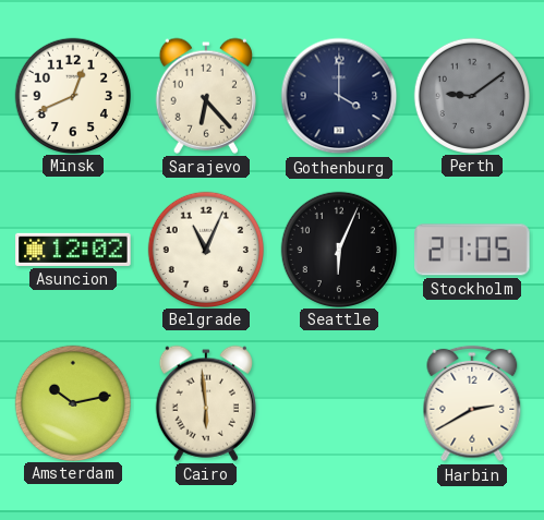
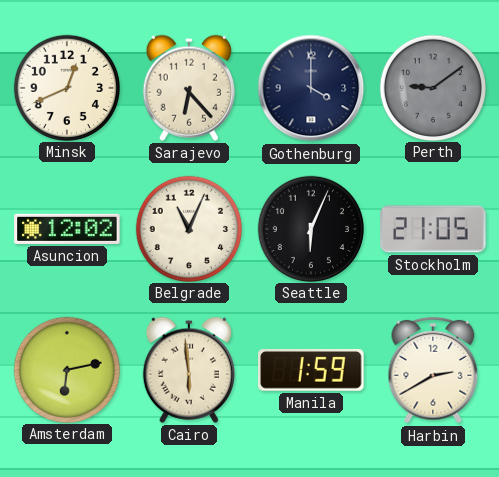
Amsterdam: 10:13 -> 6:13
Manila: none -> 1:59
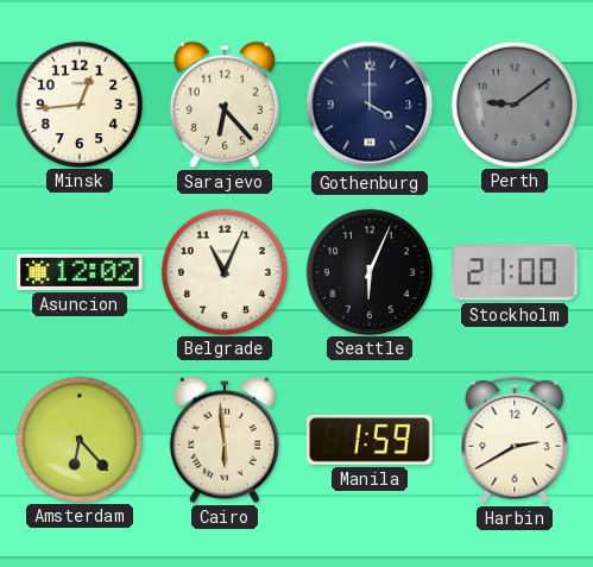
Minsk: 12:41 -> 12:44
Stockholm: 21:05 -> 21:00
Amsterdam: 6:13 -> 6:23
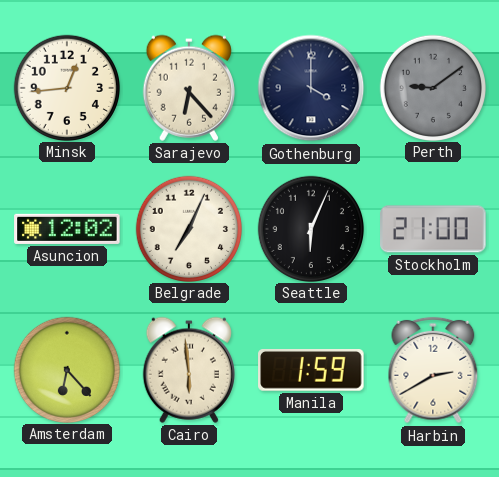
Belgrade: 11:04 -> 7:04
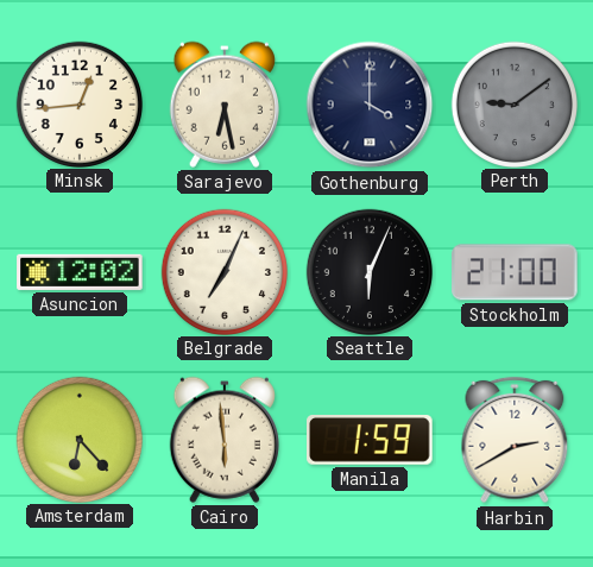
Sarajevo: 6:23 -> 6:28
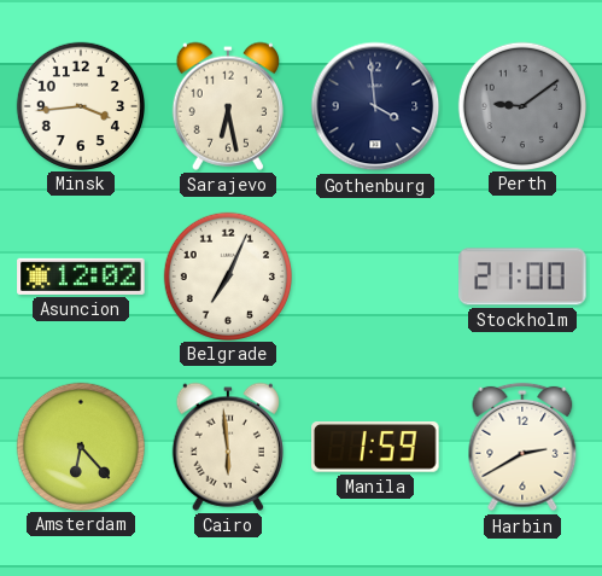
Minsk: 12:44 -> 3:44
Gothenburg: 4:00 -> 3:59
Seattle: 6:04 -> none
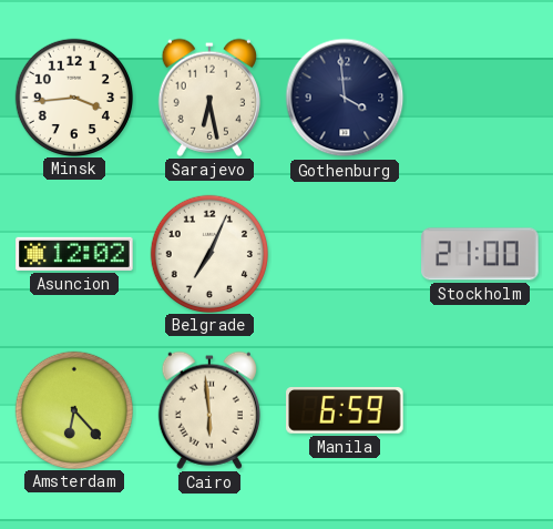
Perth: 9:09 -> none
Manila: 1:59 -> 6:59
Harbin: 2:40 -> none
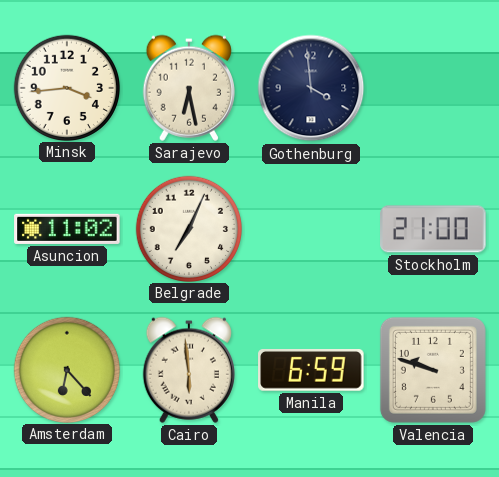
Asuncion: 12:02 -> 11:02
Valencia: none -> 9:48
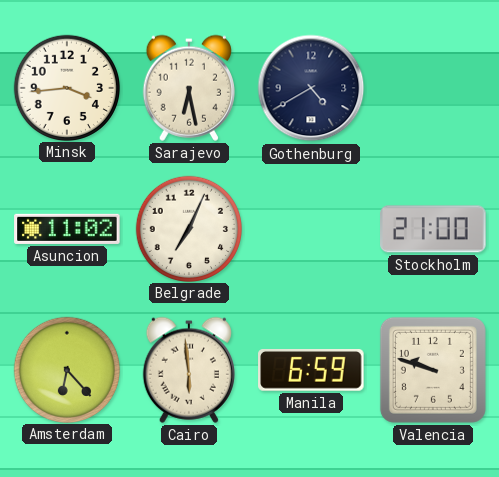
Gothenburg: 3:59 -> 4:40
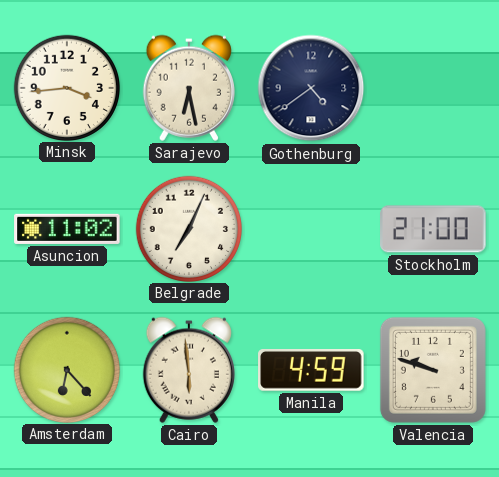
Gothenburg: 4:40 -> 4:39
Manila: 6:59 -> 4:59
